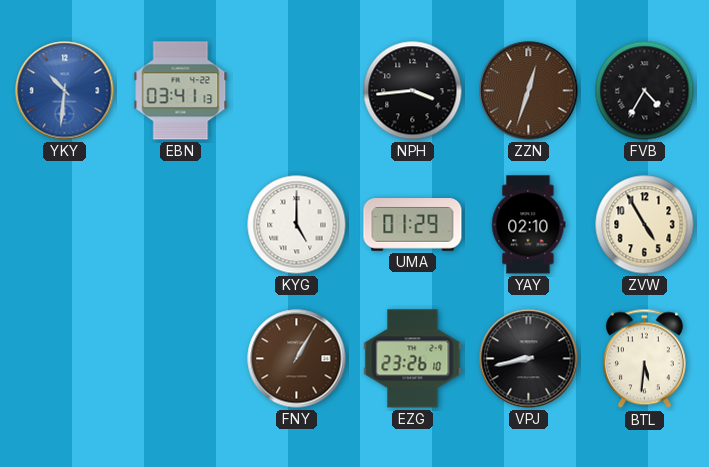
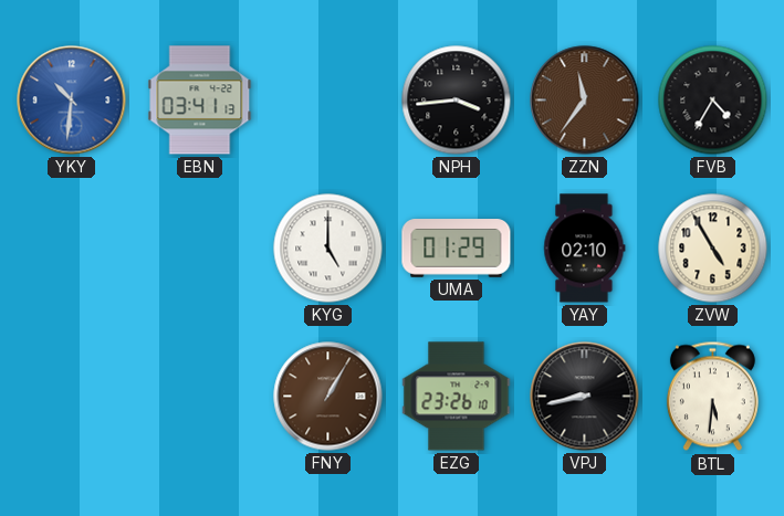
ZZN: 12:33 -> 11:36
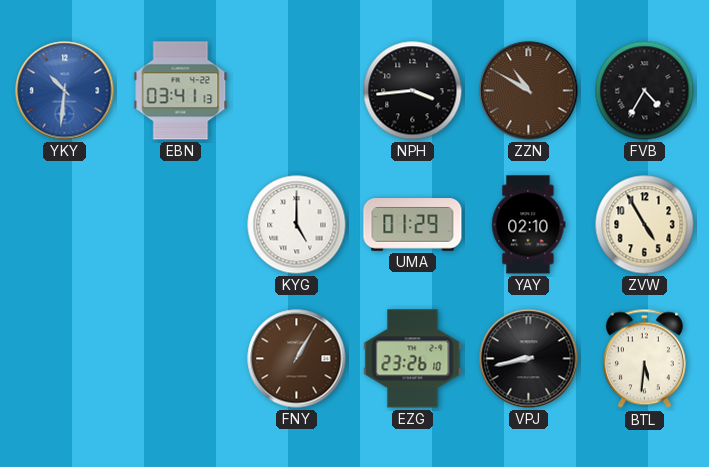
ZZN: 11:36 -> 10:50
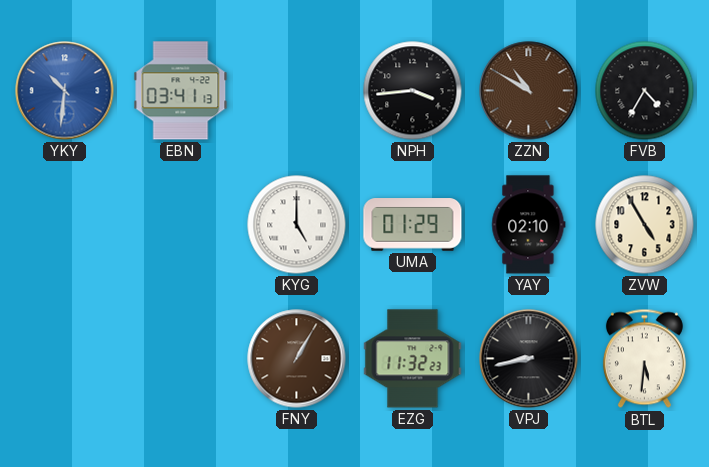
EZG: 23:26 -> 11:32
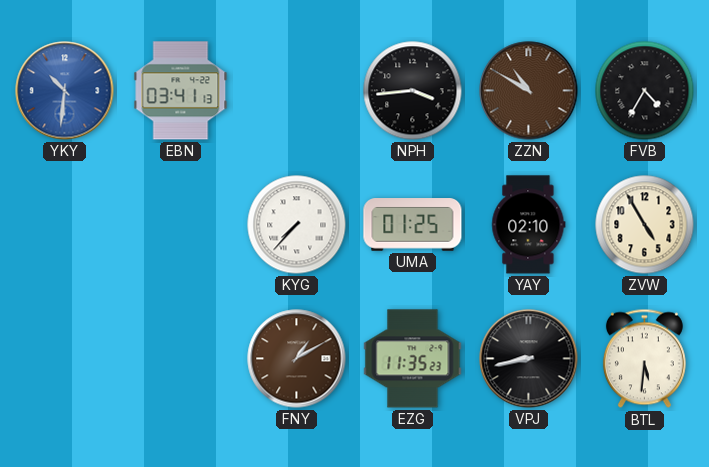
KYG: 5:00 -> 7:37
UMA: 01:29 -> 01:25
FNY: 1:05 -> 1:10
EZG: 11:32 -> 11:35
